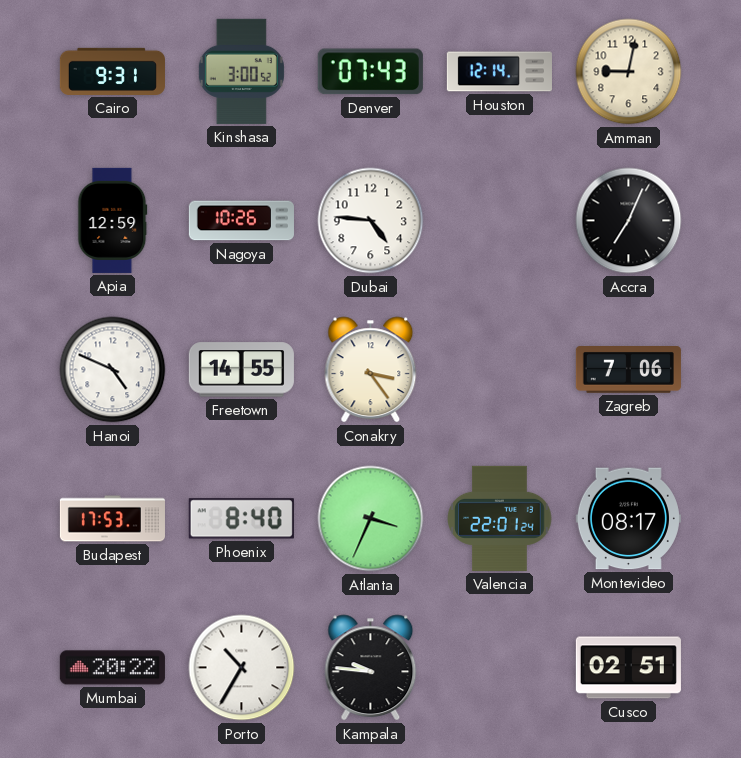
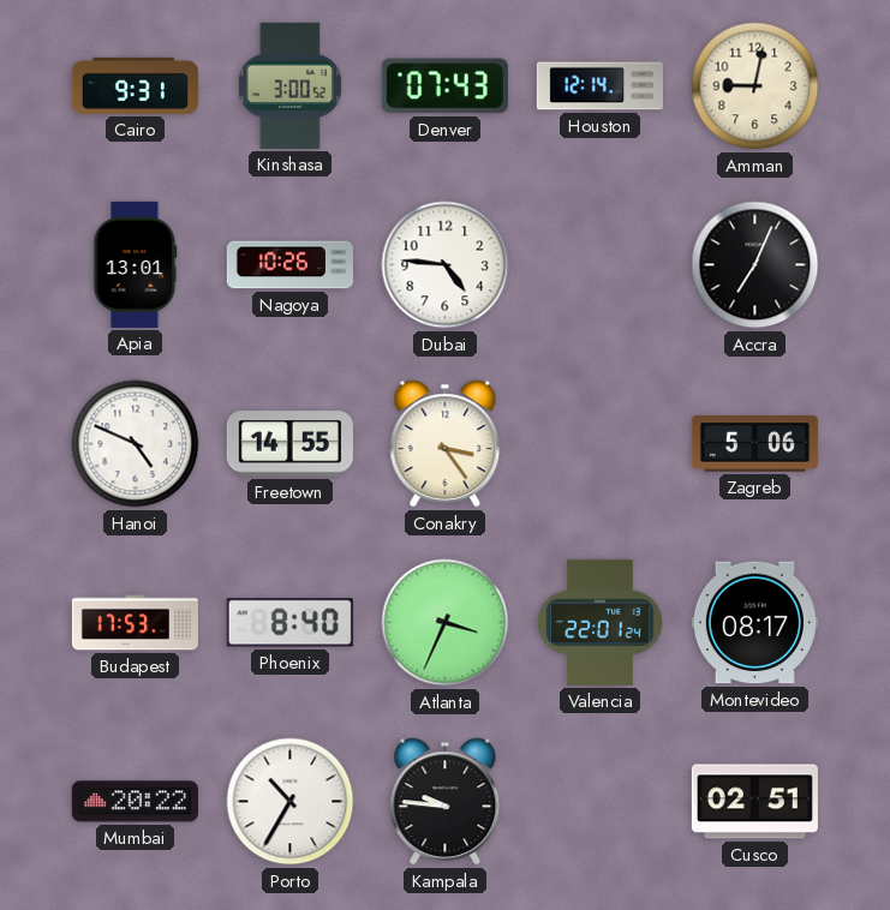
Apia: 12:59 -> 13:01
Zagreb: 7:06 -> 5:06
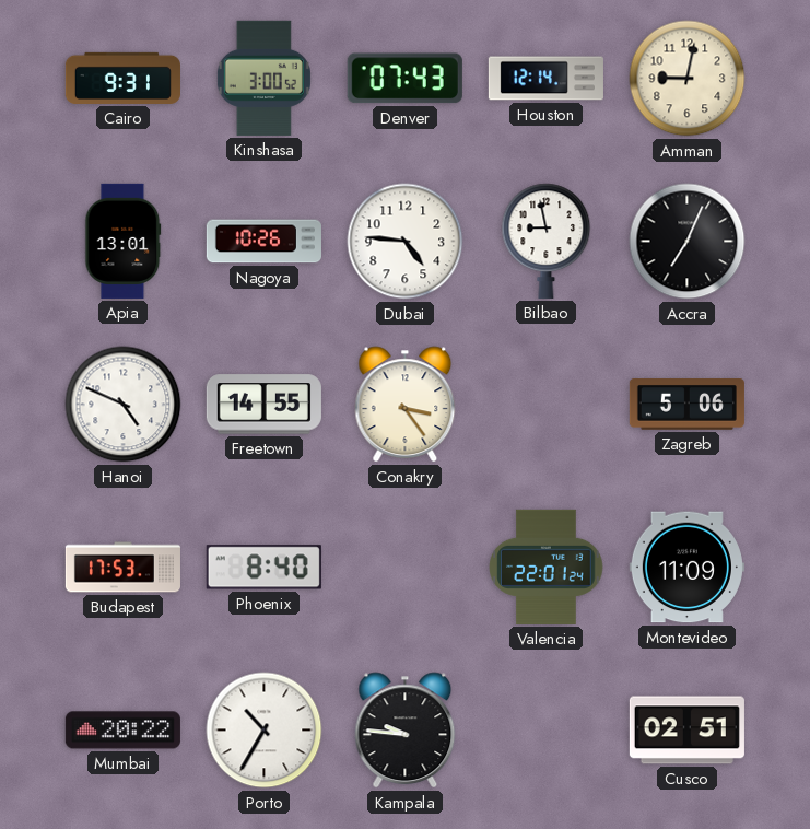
Bilbao: none -> 8:58
Atlanta: 3:34 -> none
Montevideo: 08:17 -> 11:09
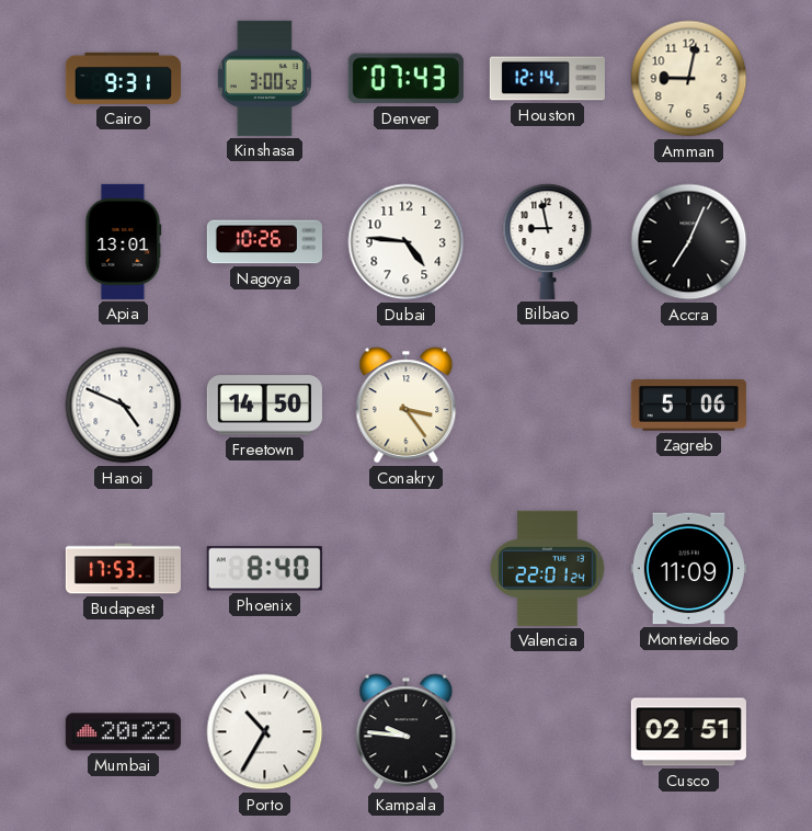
Freetown: 14:55 -> 14:50
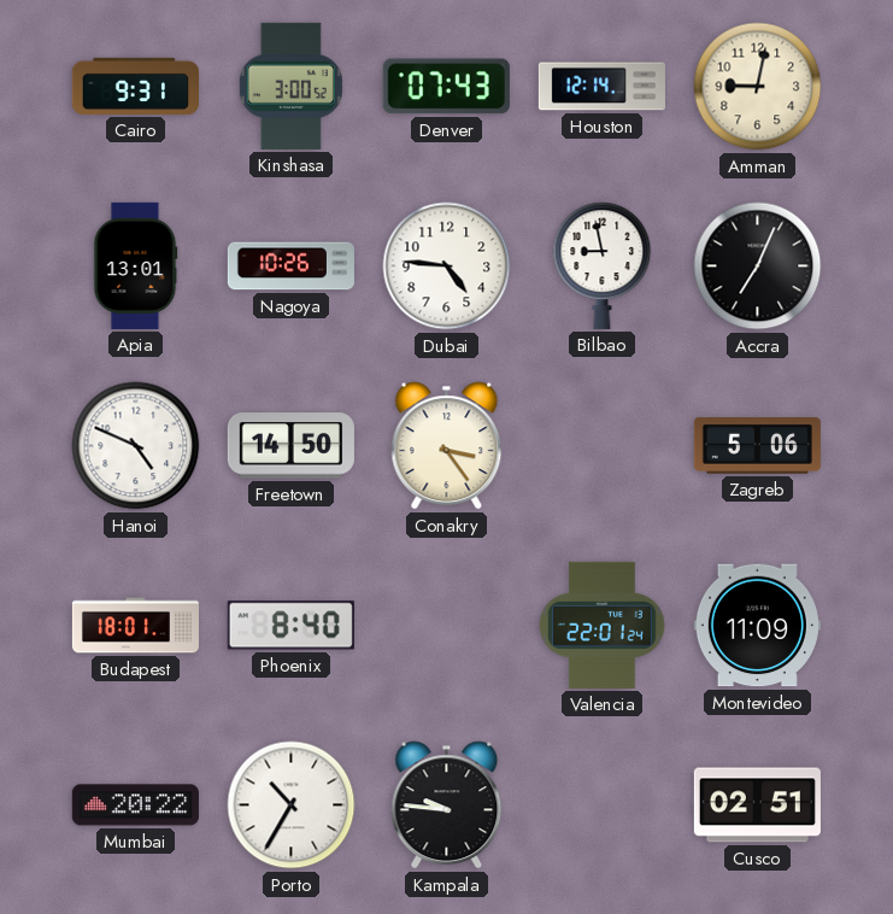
Budapest: 17:53 -> 18:01
